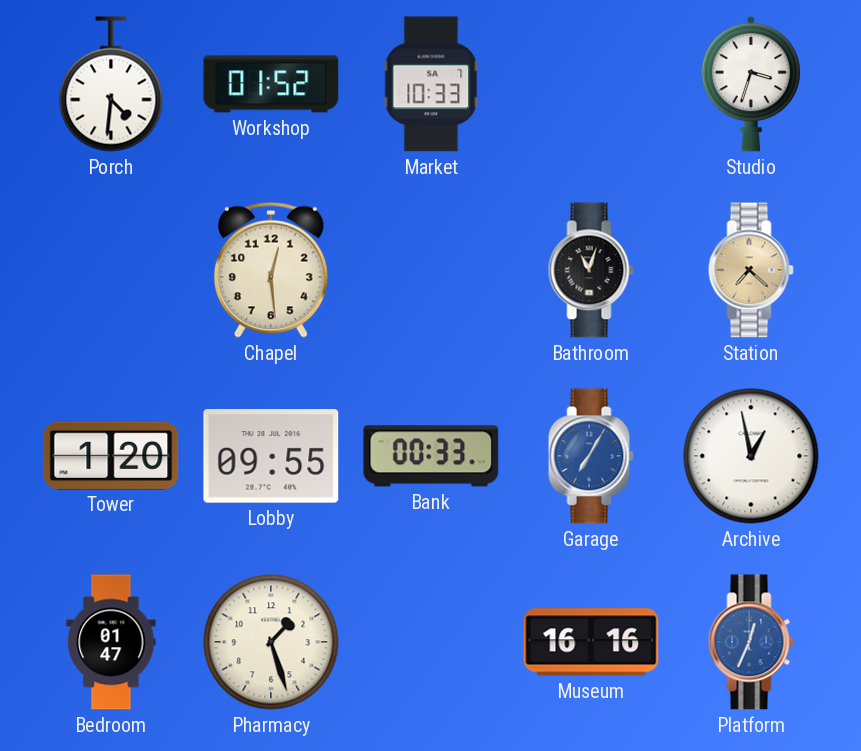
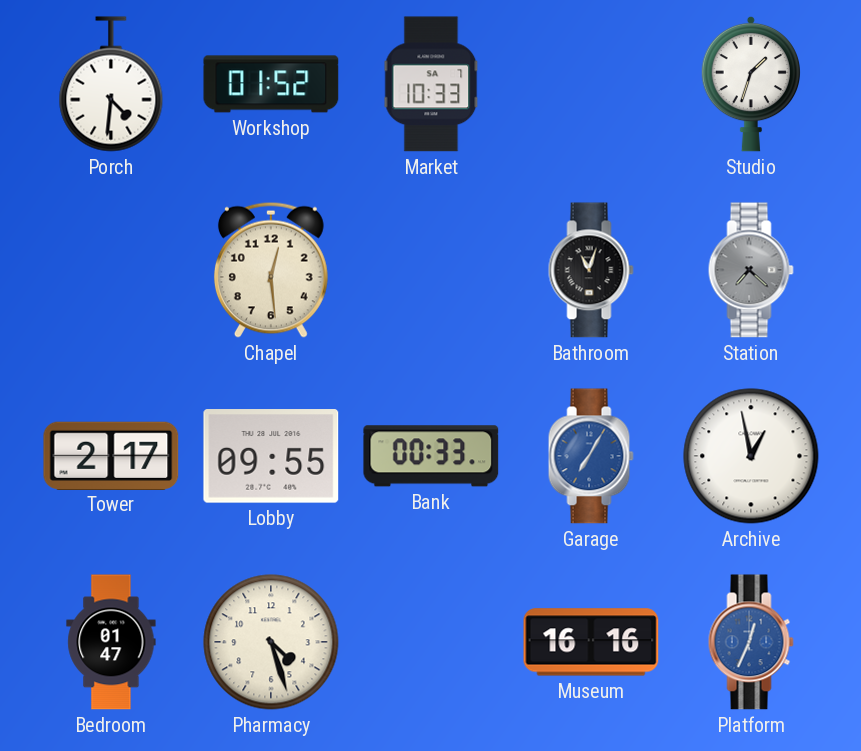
Studio: 3:33 -> 1:33
Station dial: champagne -> grey
Tower: 1:20 -> 2:17
Pharmacy: 1:27 -> 4:27
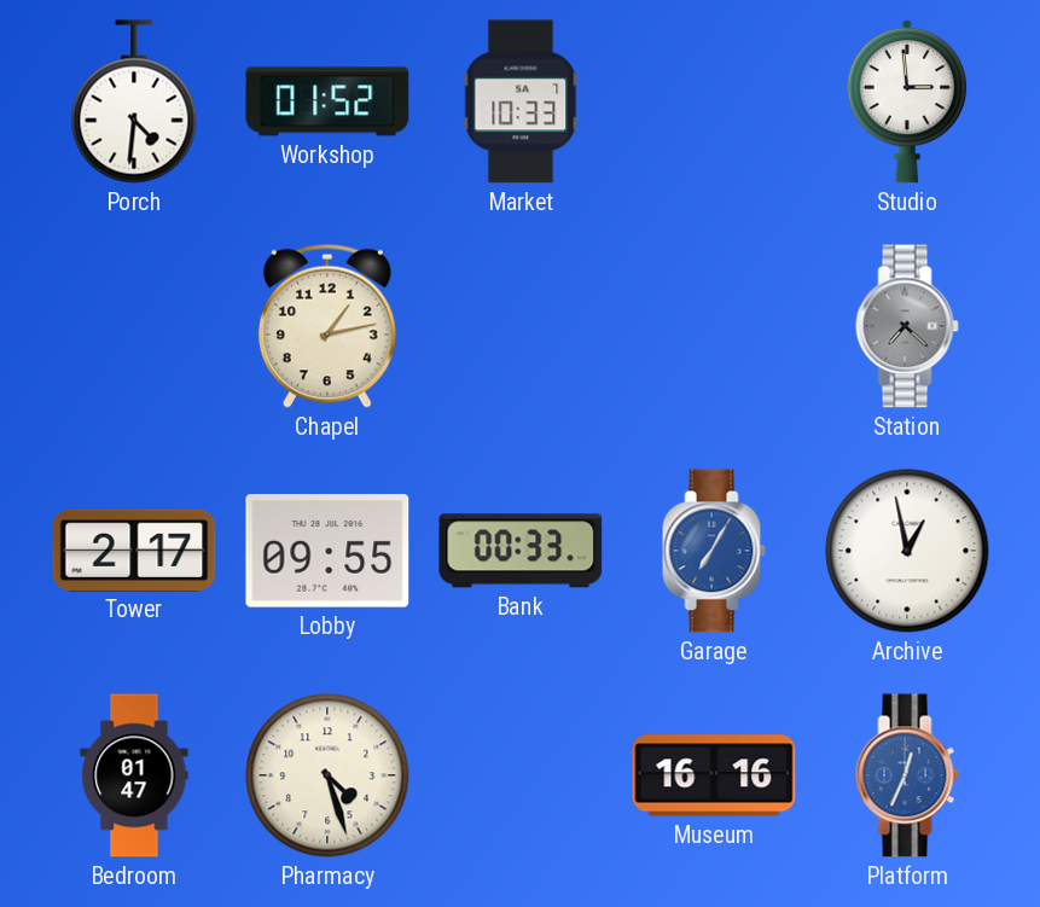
Studio: 1:33 -> 2:59
Chapel: 12:29 -> 1:13
Bathroom: 11:03 -> none
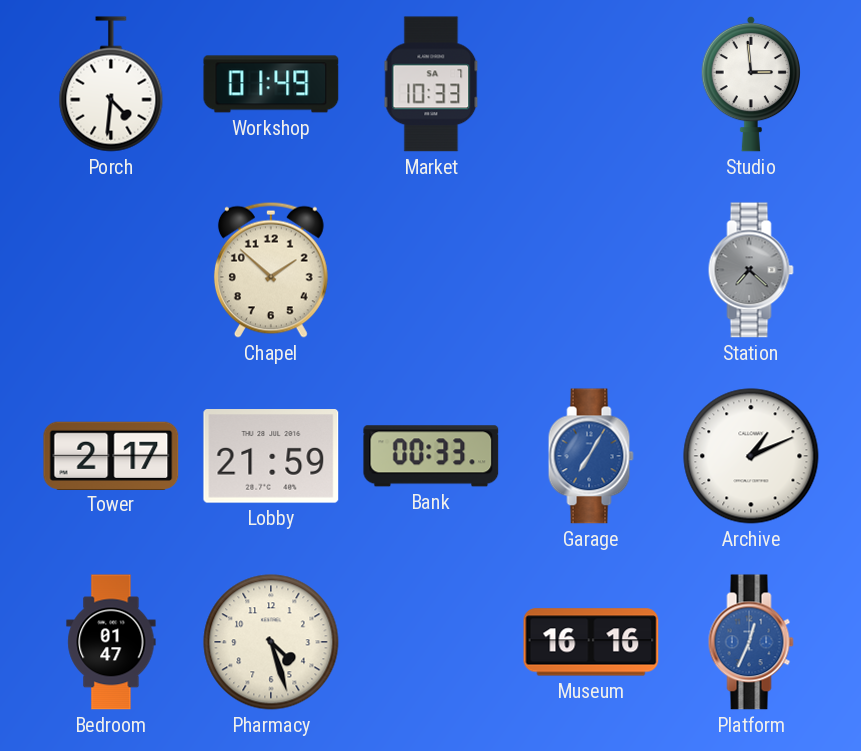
Workshop: 01:52 -> 01:49
Chapel: 1:13 -> 1:52
Lobby: 09:55 -> 21:59
Archive: 12:58 -> 1:11
